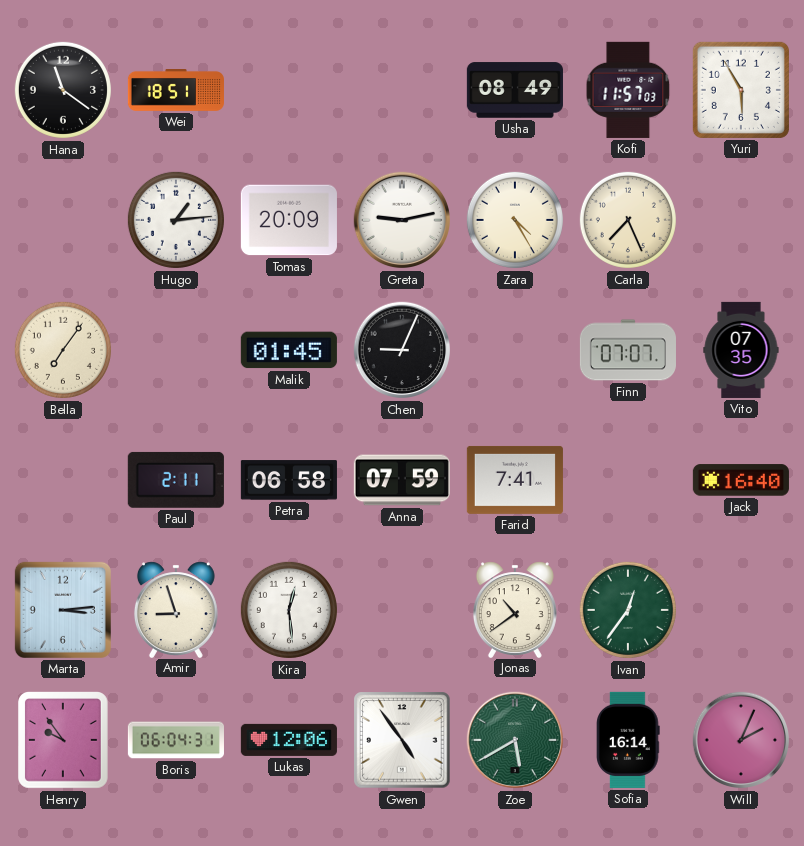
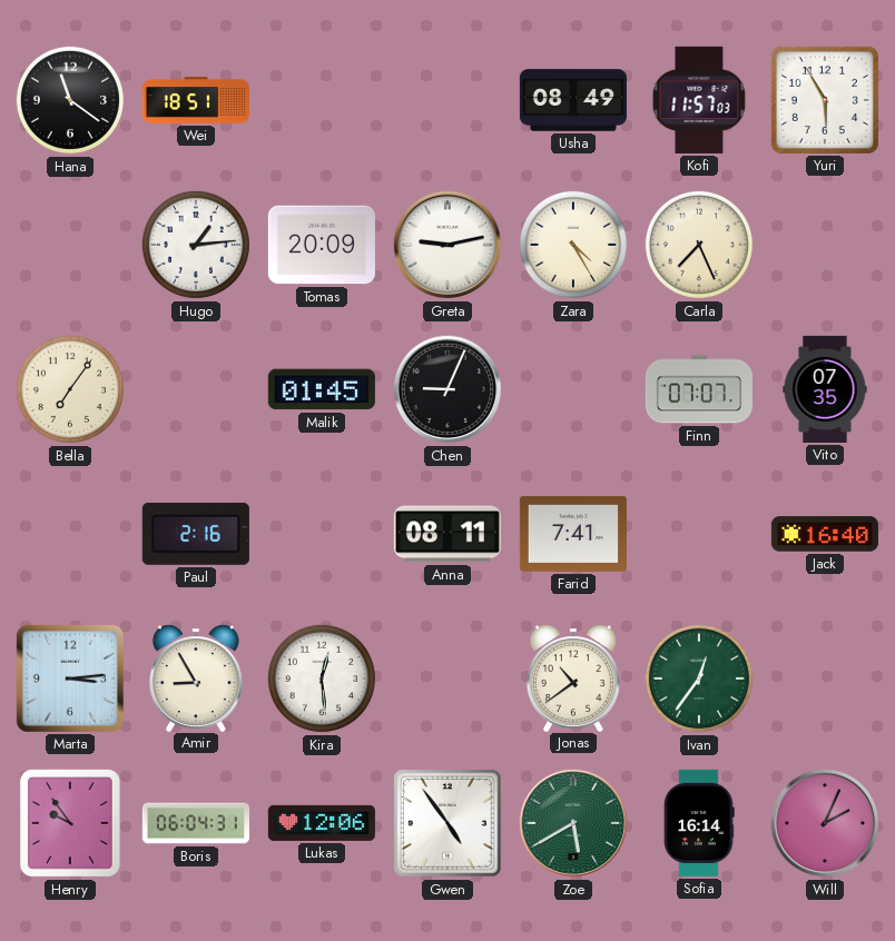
Paul: 2:11 -> 2:16
Petra: 06:58 -> none
Anna: 07:59 -> 08:11
Amir: 8:57 -> 8:55
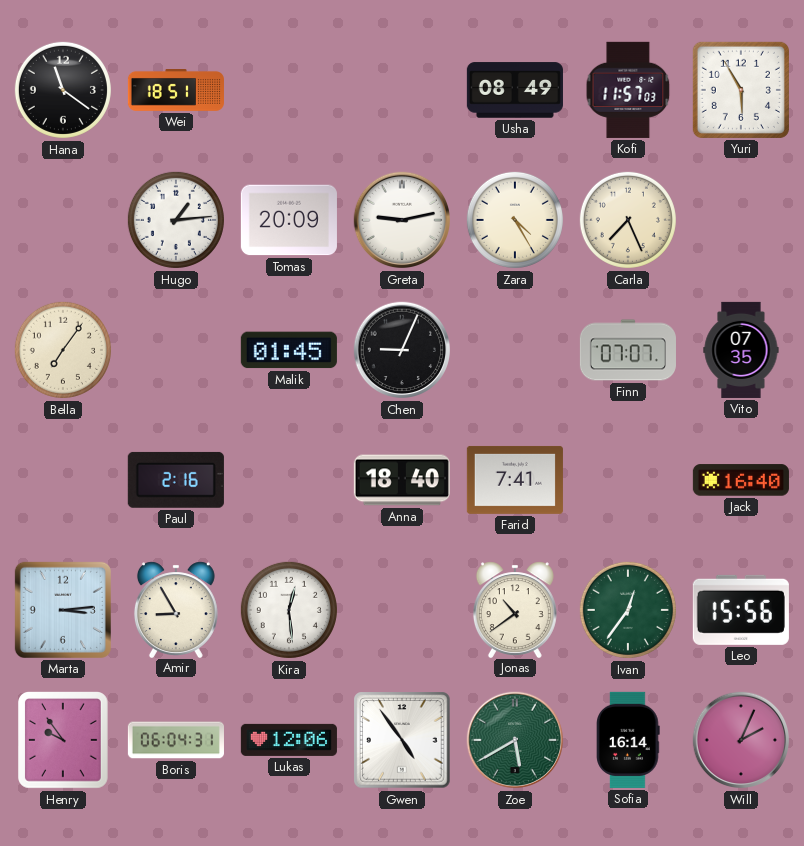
Anna: 08:11 -> 18:40
Leo: none -> 15:56
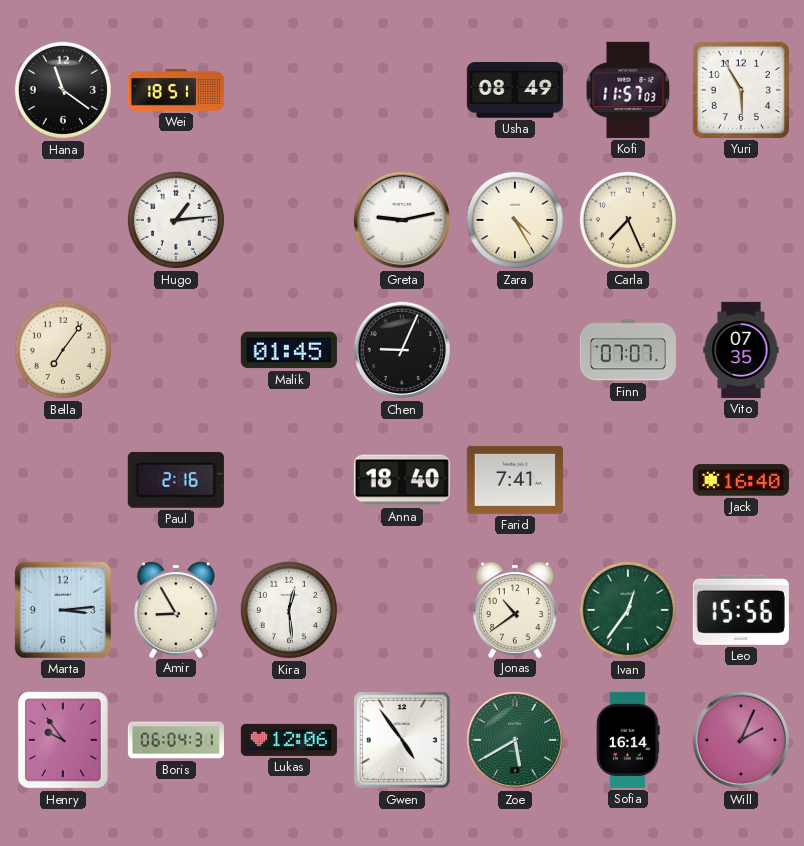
Tomas: 20:09 -> none
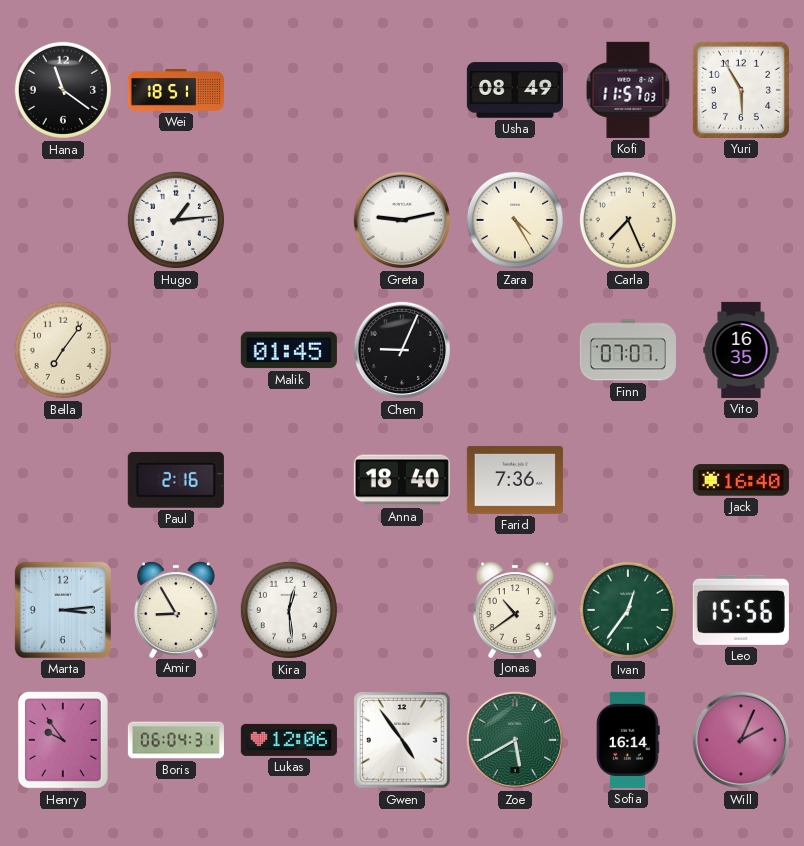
Vito: 07:35 -> 16:35
Farid: 7:41 -> 7:36
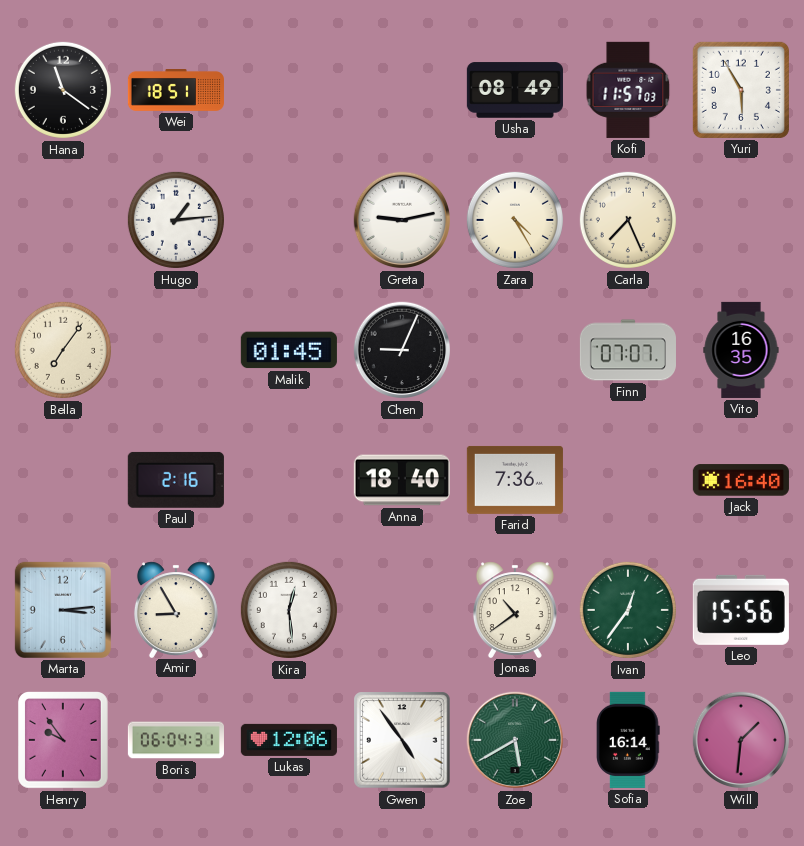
Will: 2:04 -> 1:31
